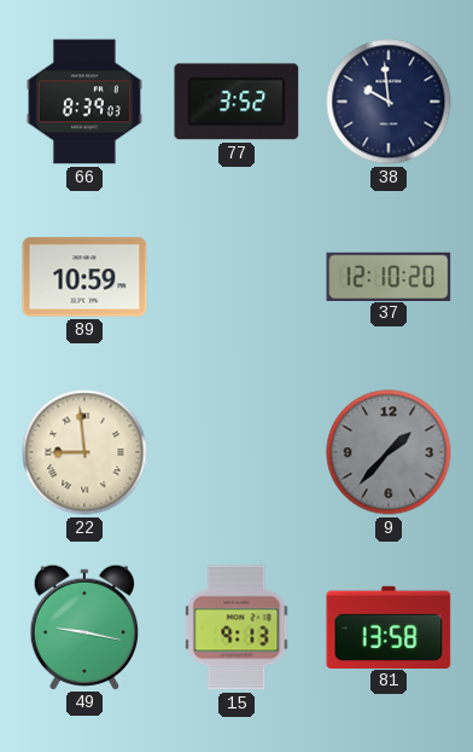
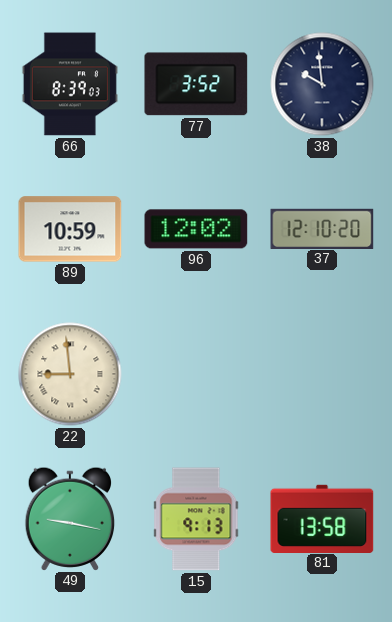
96: none -> 12:02
9: 1:37 -> none
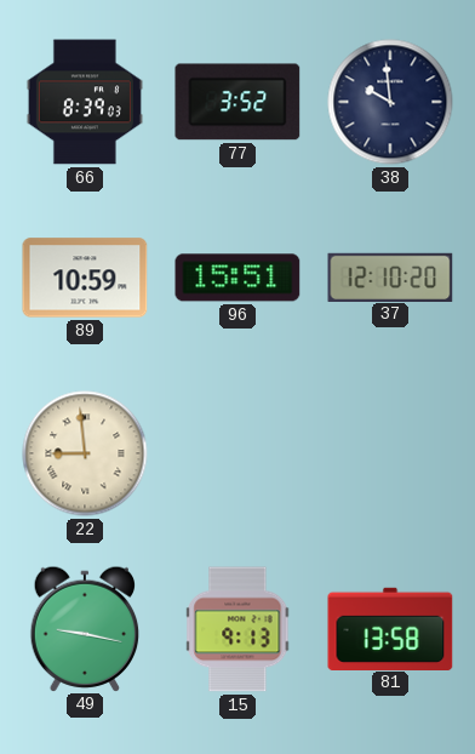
96: 12:02 -> 15:51
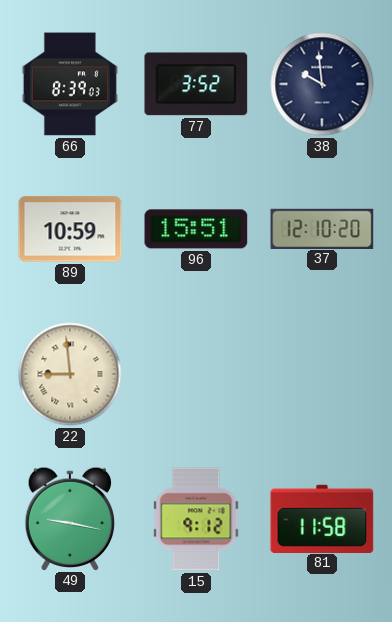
15: 9:13 -> 9:12
81: 13:58 -> 11:58
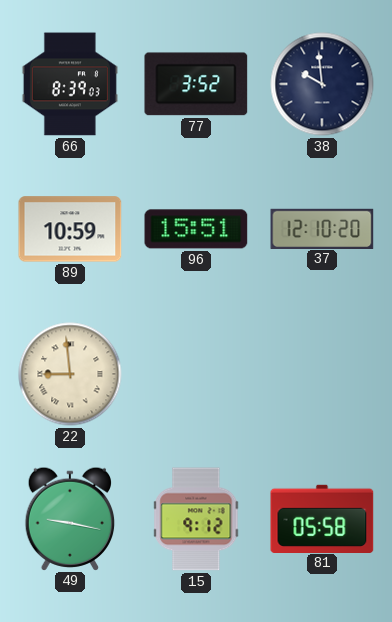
81: 11:58 -> 05:58
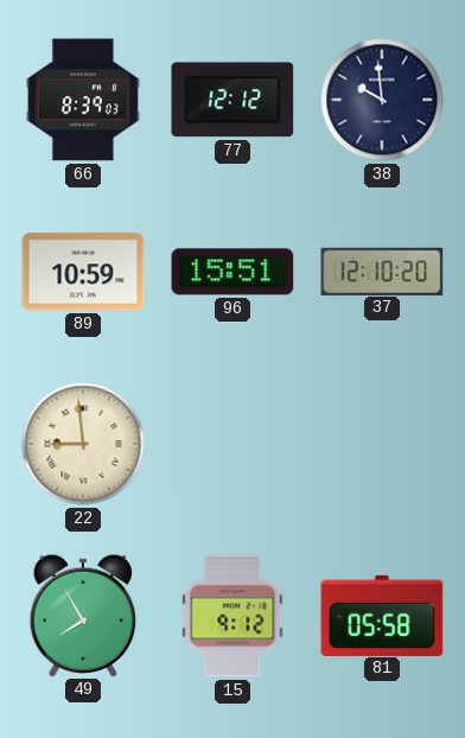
77: 3:52 -> 12:12
49: 9:17 -> 7:55
